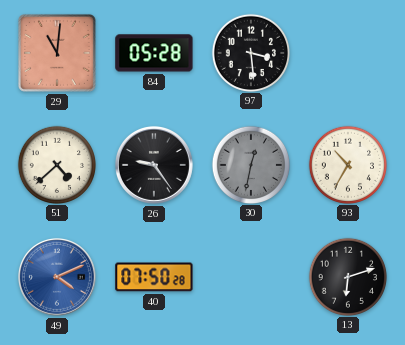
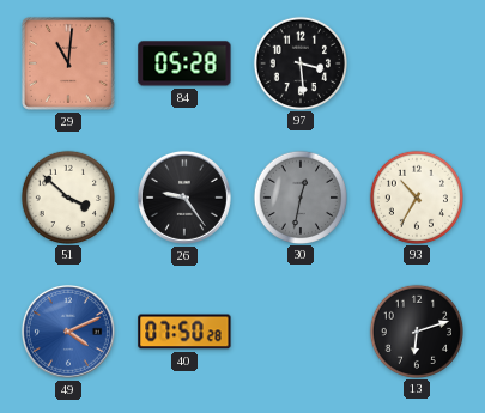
51: 4:38 -> 3:52
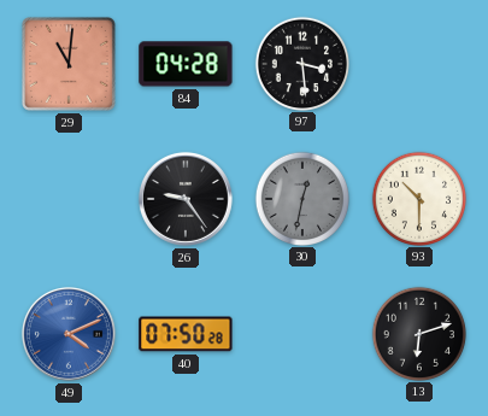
84: 05:28 -> 04:28
51: 3:52 -> none
93: 10:35 -> 10:30
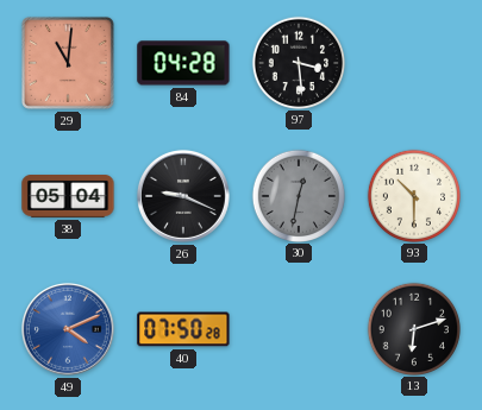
38: none -> 05:04
26: 9:24 -> 9:19
